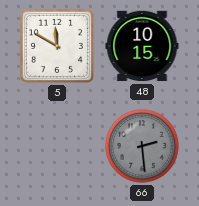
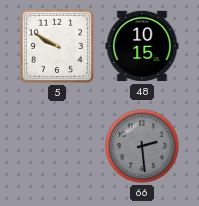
5: 11:50 -> 9:50
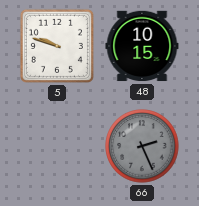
5: 9:50 -> 9:48
66: 2:29 -> 2:26
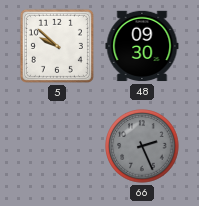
5: 9:48 -> 9:52
48: 10:15 -> 09:30
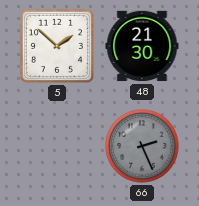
5: 9:52 -> 1:52
48: 09:30 -> 21:30
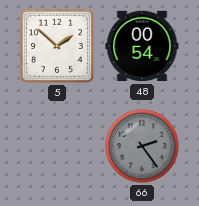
48: 21:30 -> 00:54
66: 2:26 -> 2:24
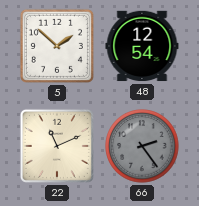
48: 00:54 -> 12:54
22: none -> 11:11
